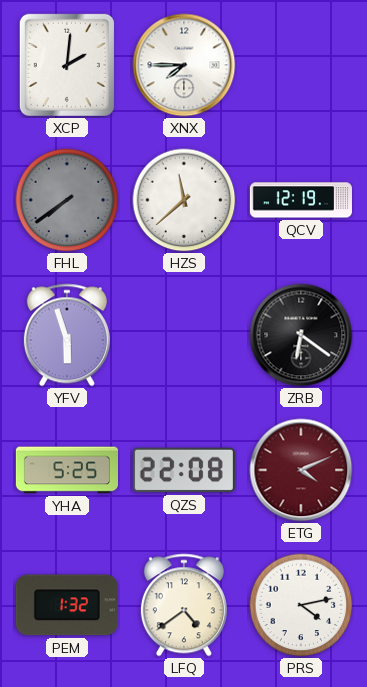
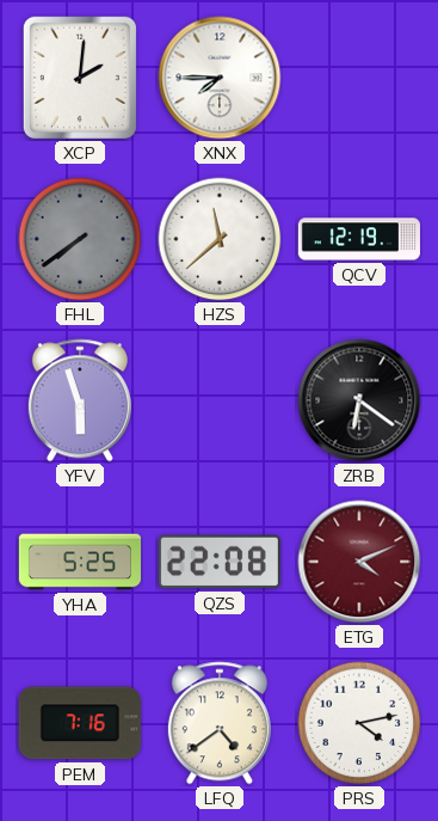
PEM: 1:32 -> 7:16
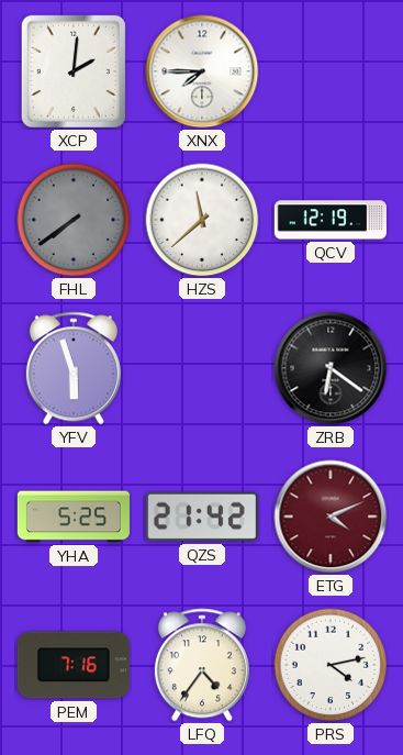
QZS: 22:08 -> 21:42
LFQ: 4:39 -> 4:36
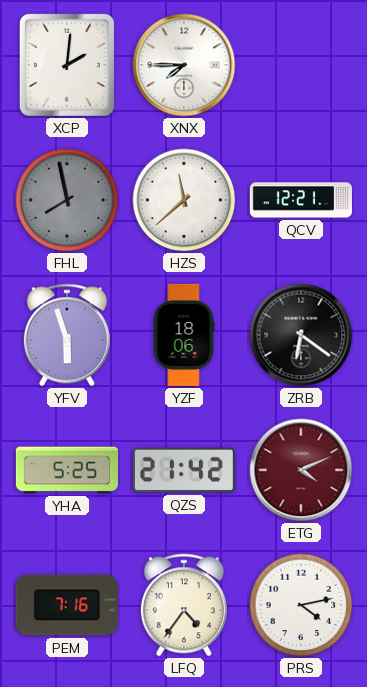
FHL: 7:39 -> 7:58
QCV: 12:19 -> 12:21
YZF: none -> 18:06
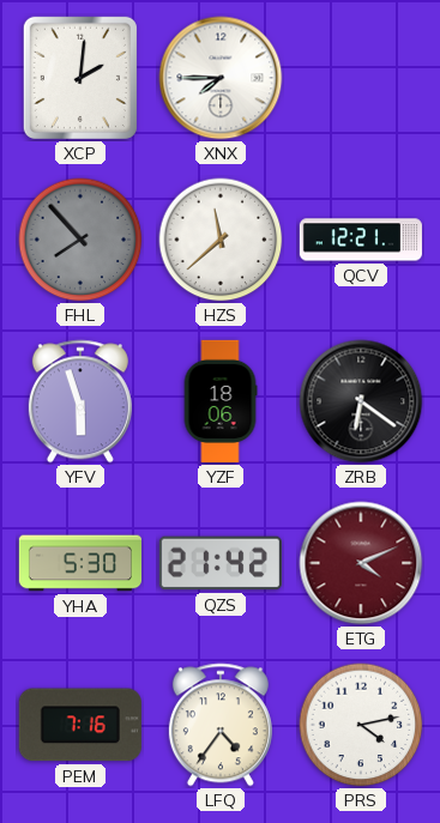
FHL: 7:58 -> 7:53
YHA: 5:25 -> 5:30
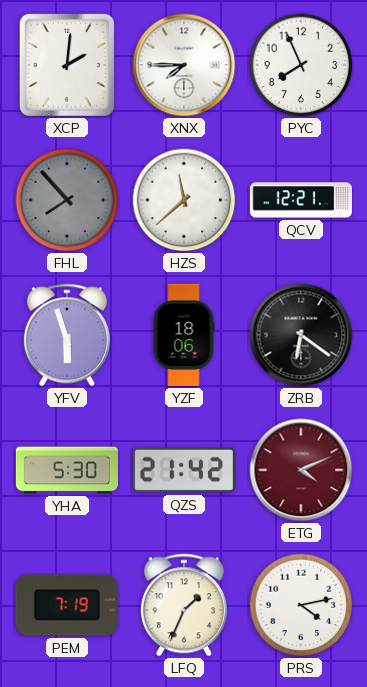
PYC: none -> 7:56
PEM: 7:16 -> 7:19
LFQ: 4:36 -> 1:34
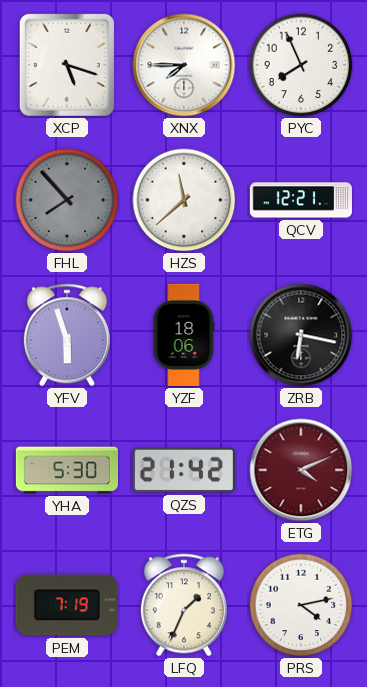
XCP: 2:01 -> 5:18
ZRB: 6:21 -> 6:17
